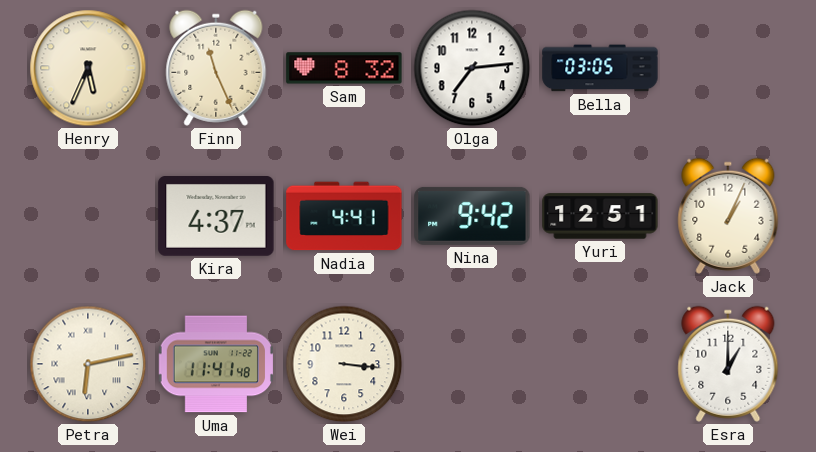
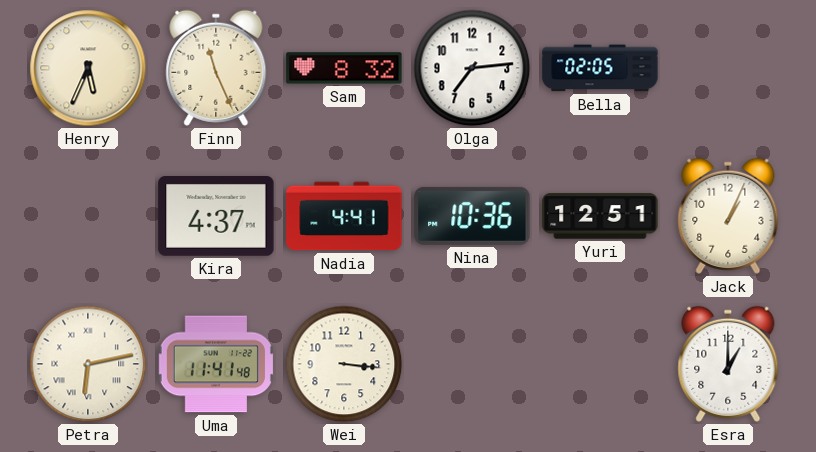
Bella: 03:05 -> 02:05
Nina: 9:42 -> 10:36
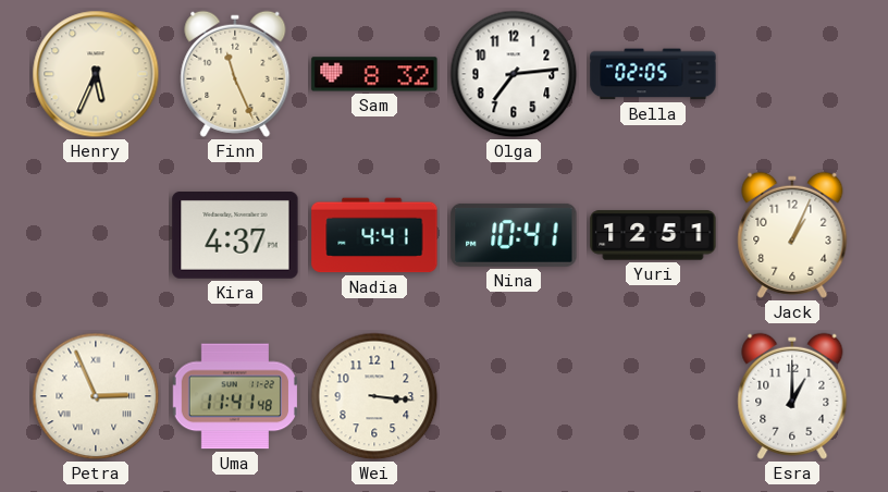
Nina: 10:36 -> 10:41
Petra: 6:13 -> 2:56
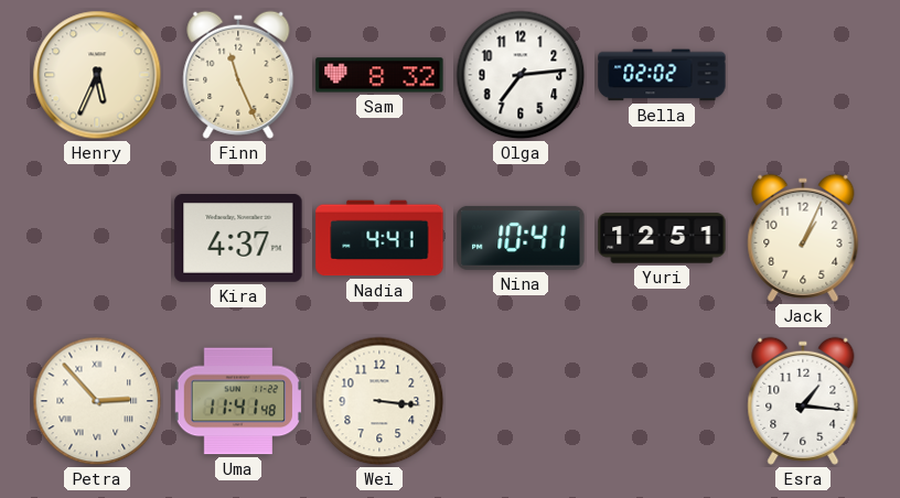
Bella: 02:05 -> 02:02
Petra: 2:56 -> 2:53
Esra: 1:00 -> 1:16
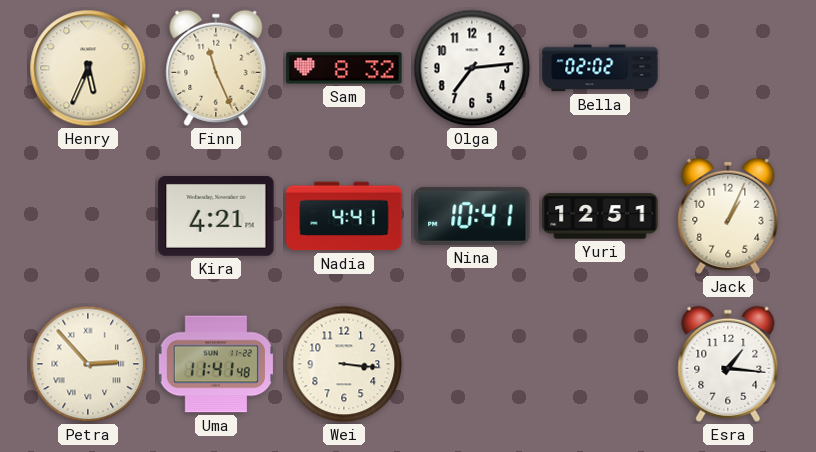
Kira: 4:37 -> 4:21
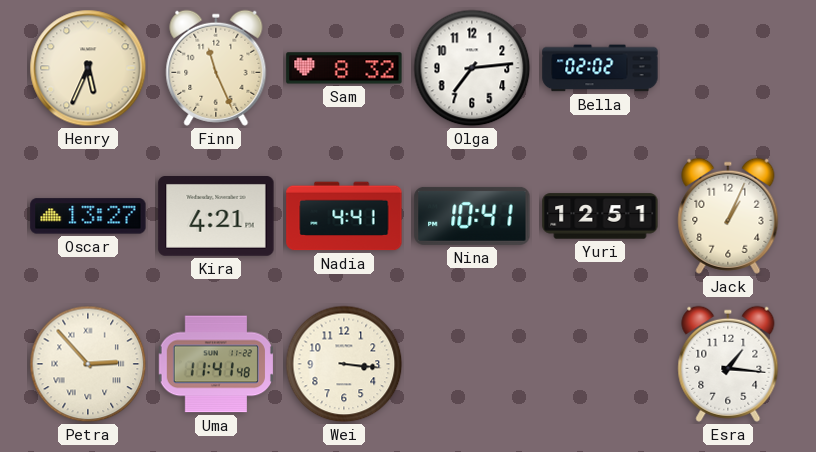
Oscar: none -> 13:27
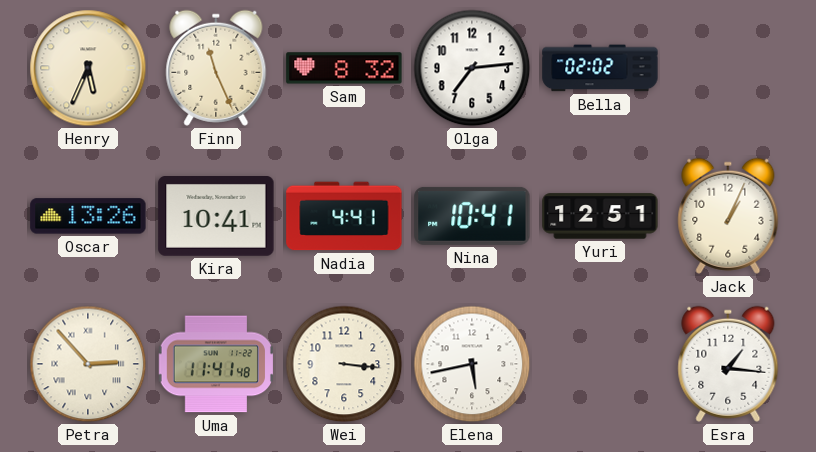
Oscar: 13:27 -> 13:26
Kira: 4:21 -> 10:41
Elena: none -> 5:43
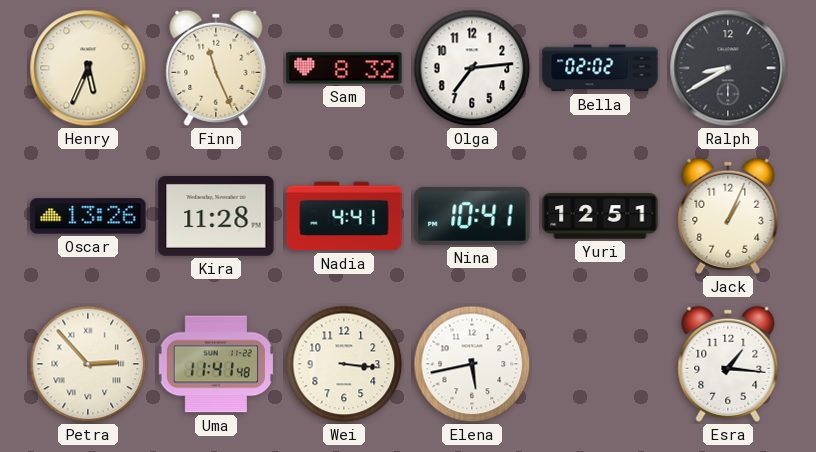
Ralph: none -> 8:40
Kira: 10:41 -> 11:28
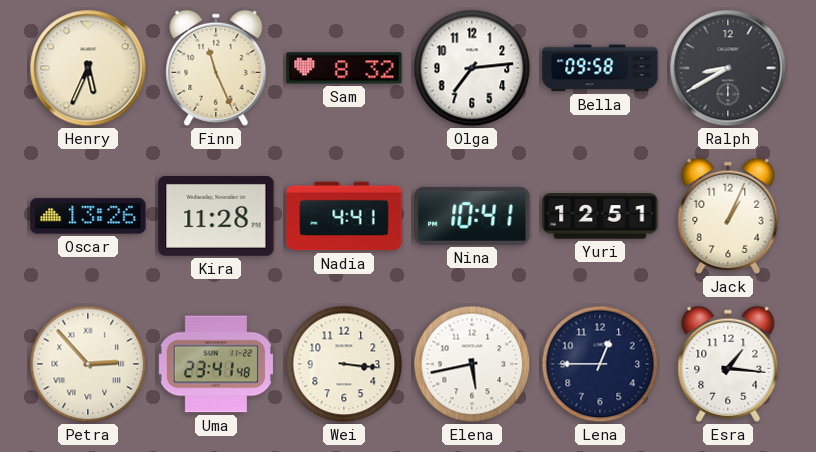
Bella: 02:02 -> 09:58
Uma: 11:41 -> 23:41
Lena: none -> 12:45
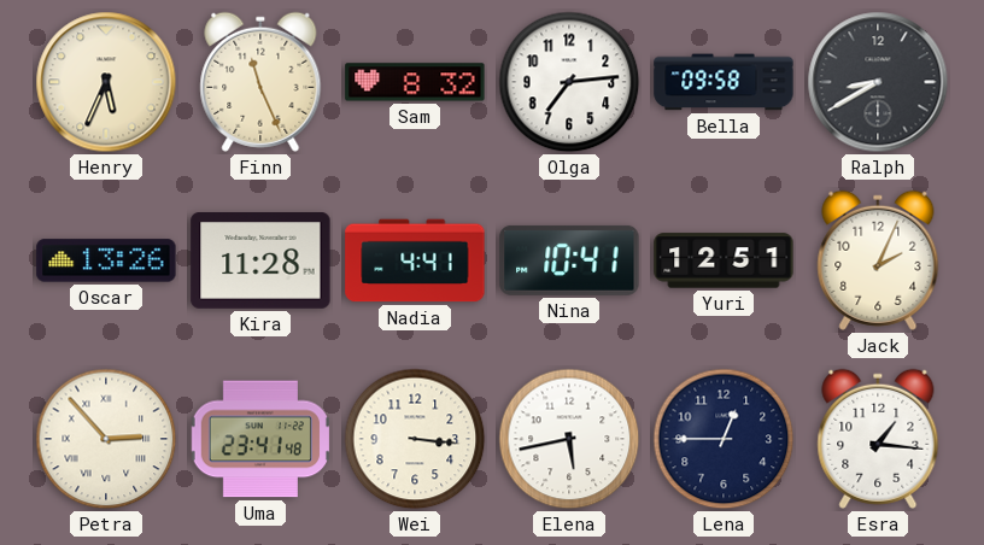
Jack: 1:04 -> 2:04
